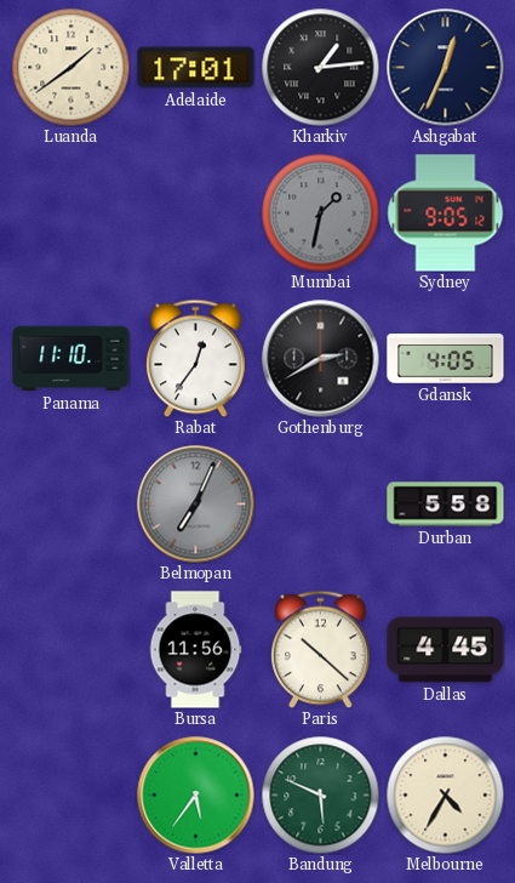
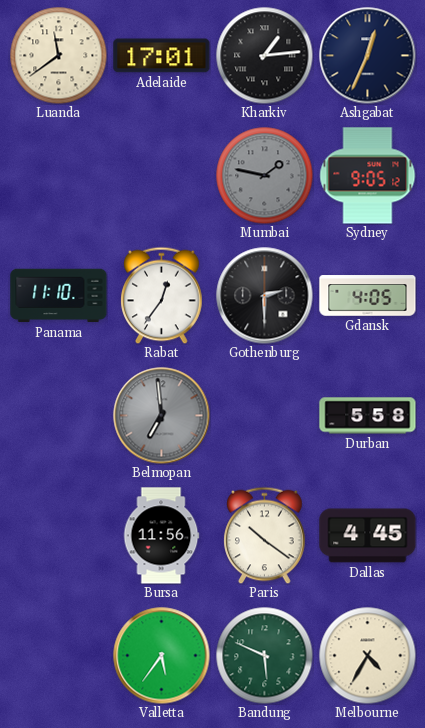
Luanda: 1:39 -> 11:39
Mumbai: 1:32 -> 1:47
Gothenburg: 2:40 -> 2:30
Belmopan: 7:04 -> 6:59
Paris: 10:22 -> 10:21
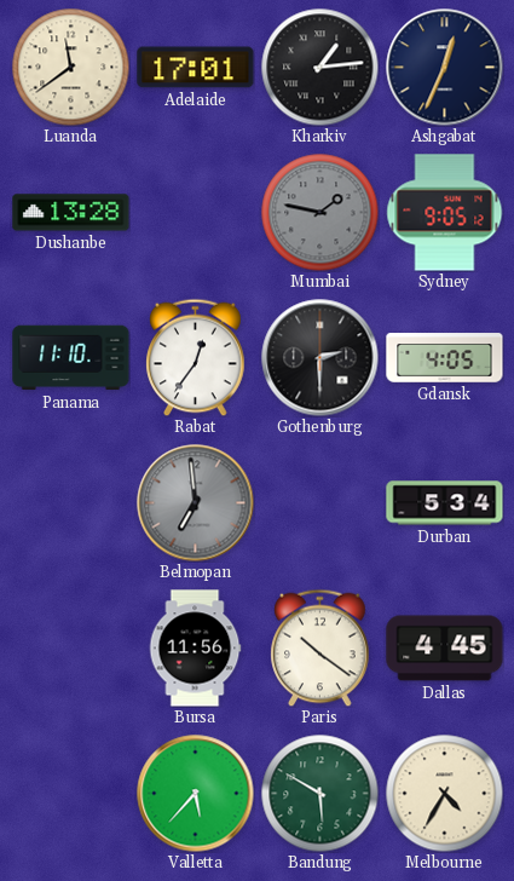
Dushanbe: none -> 13:28
Durban: 5:58 -> 5:34
Valletta: 5:36 -> 5:37
Bandung: 5:49 -> 5:50
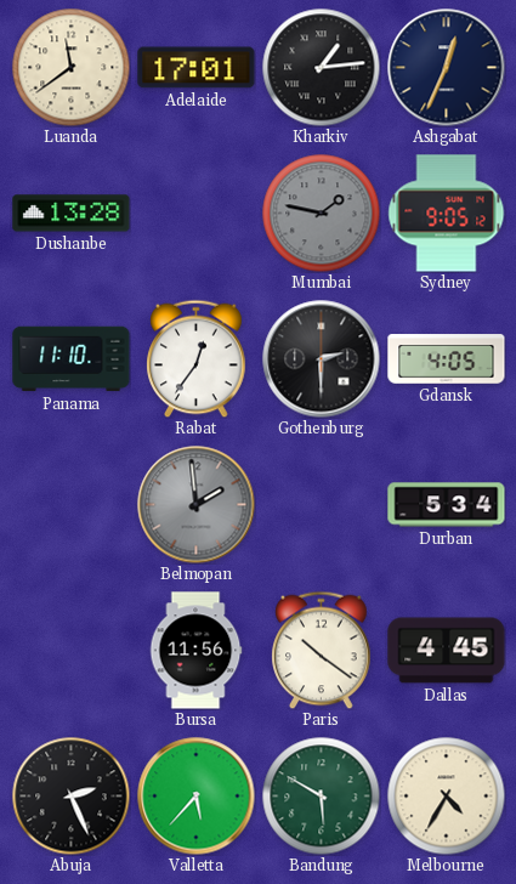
Belmopan: 6:59 -> 1:59
Abuja: none -> 2:26
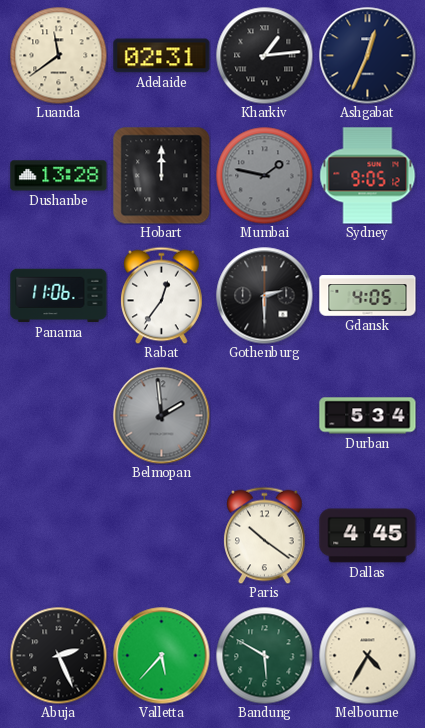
Adelaide: 17:01 -> 02:31
Hobart: none -> 12:00
Panama: 11:10 -> 11:06
Bursa: 11:56 -> none
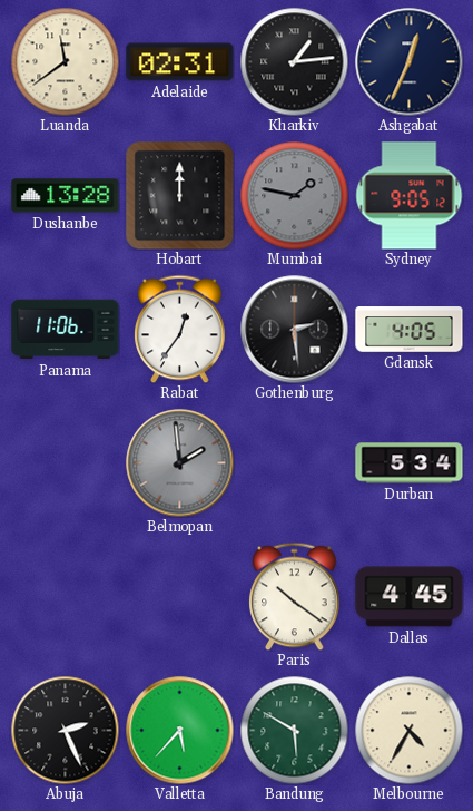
Gothenburg: 2:30 -> 2:29
